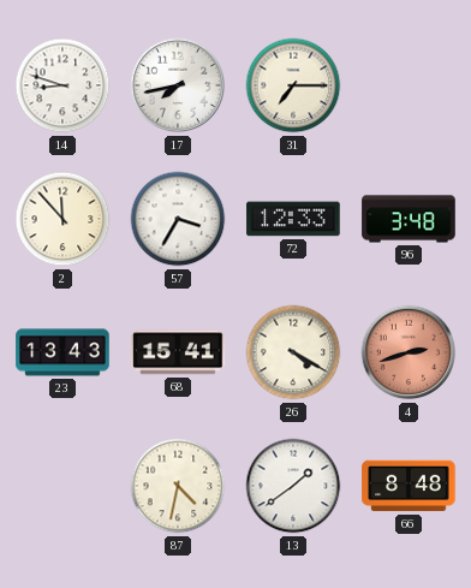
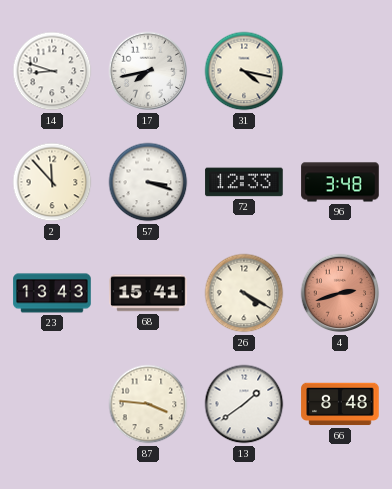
31: 7:15 -> 4:17
57: 3:35 -> 3:18
87: 4:32 -> 3:46
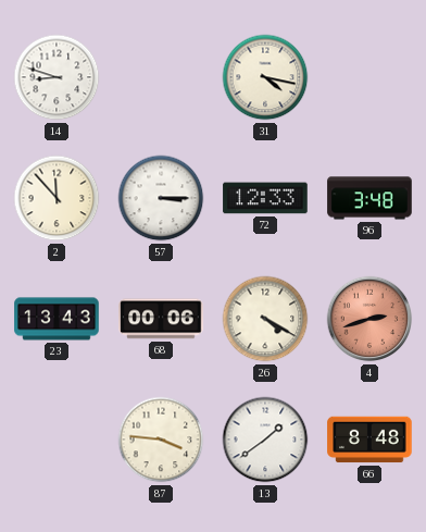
17: 7:43 -> none
57: 3:18 -> 3:15
68: 15:41 -> 00:06
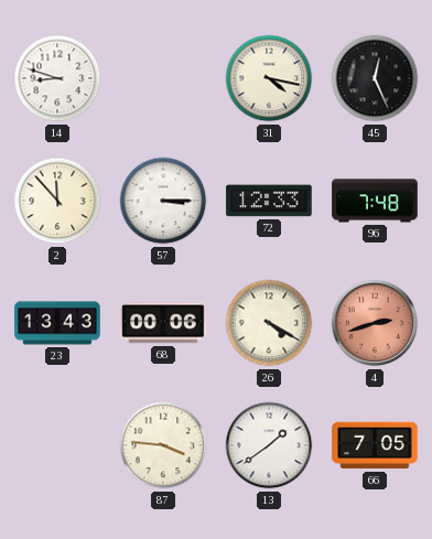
45: none -> 12:26
96: 3:48 -> 7:48
66: 8:48 -> 7:05
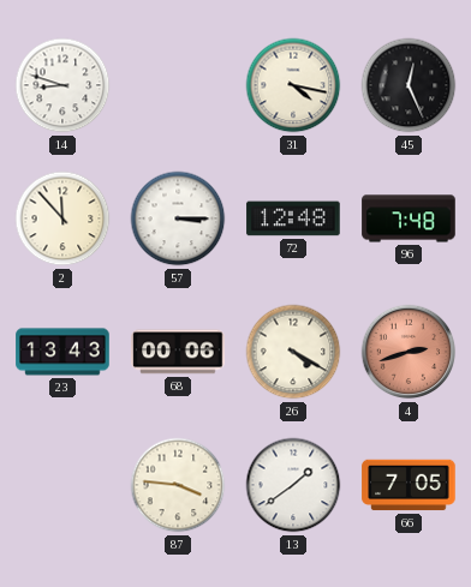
72: 12:33 -> 12:48
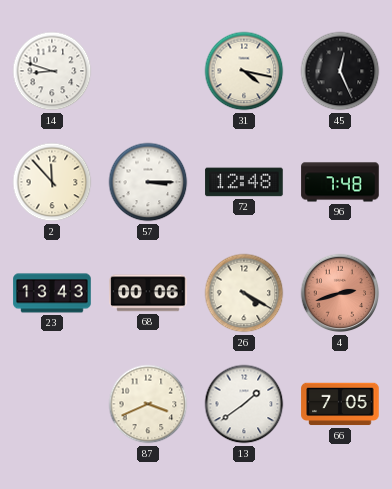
87: 3:46 -> 3:41
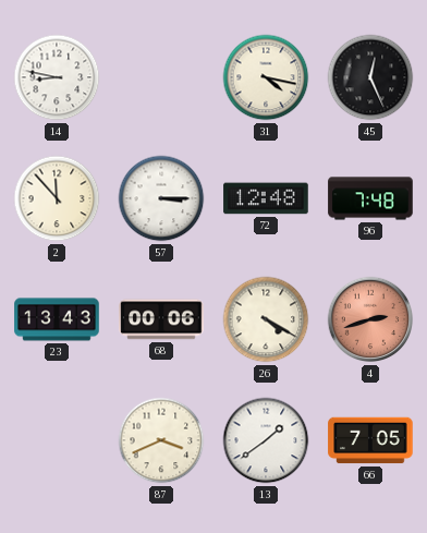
14: 8:48 -> 8:47
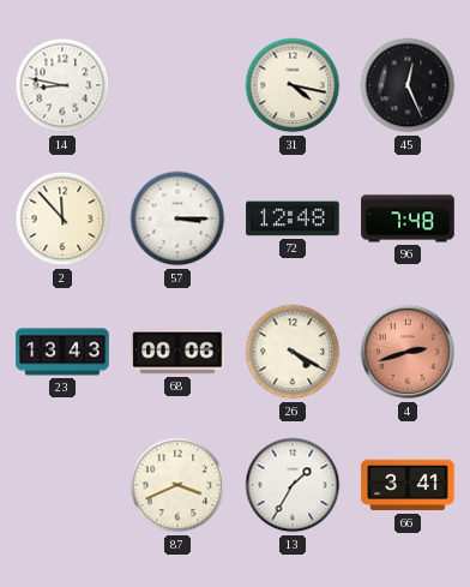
13: 1:39 -> 1:35
66: 7:05 -> 3:41
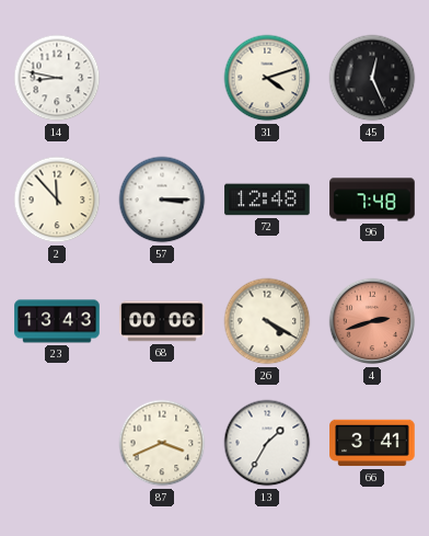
31: 4:17 -> 4:12
